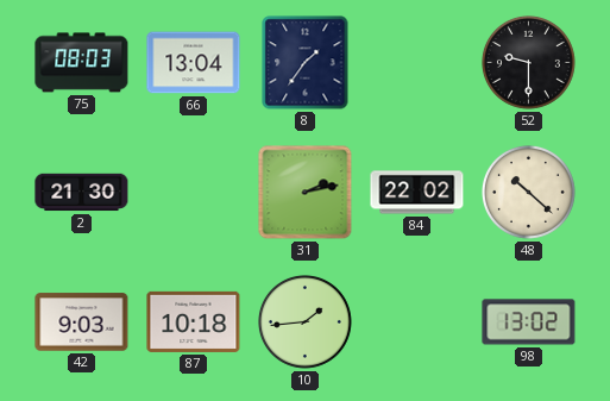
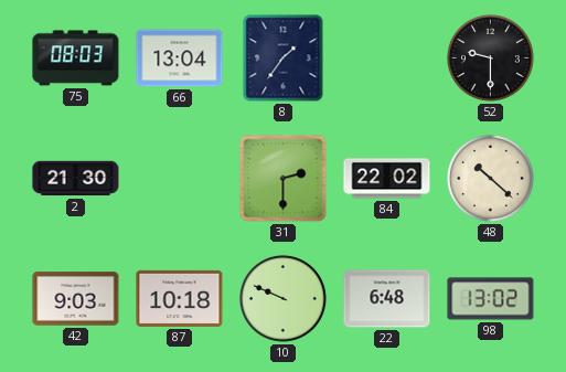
31: 2:13 -> 2:30
10: 1:44 -> 9:49
22: none -> 6:48
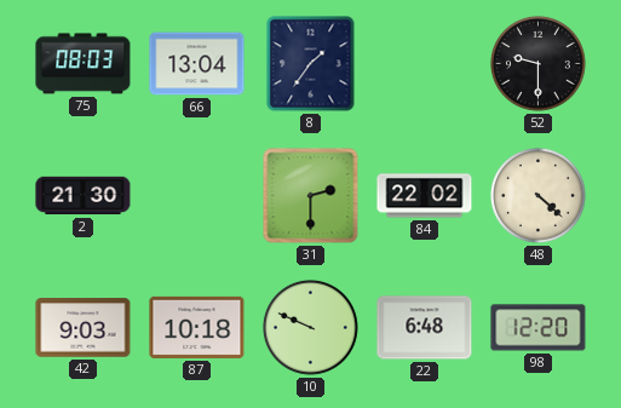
48: 10:22 -> 4:22
98: 13:02 -> 12:20
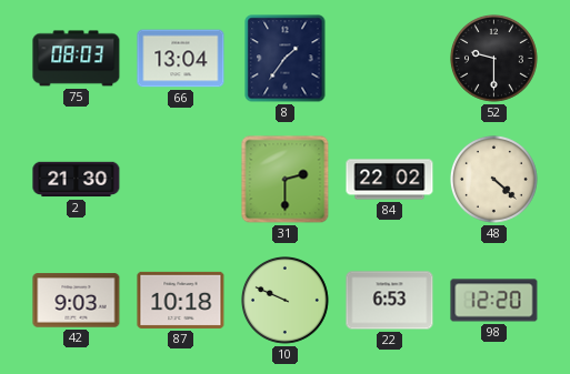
22: 6:48 -> 6:53
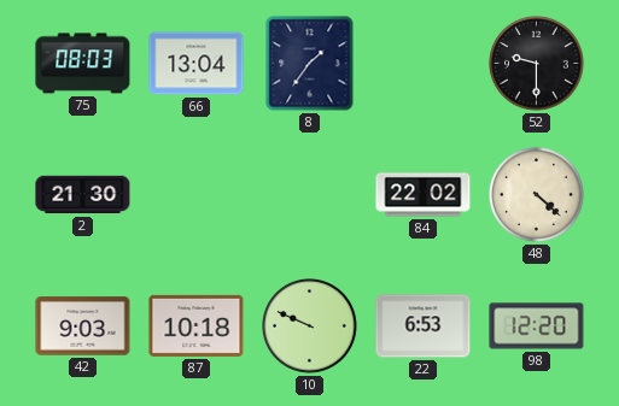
31: 2:30 -> none
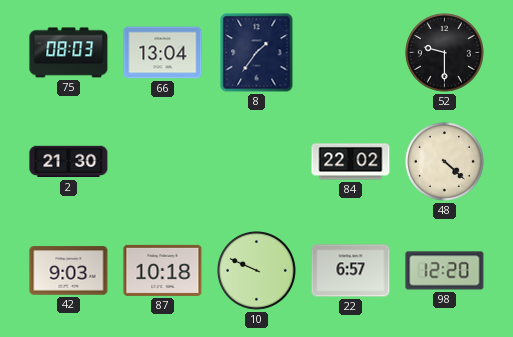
22: 6:53 -> 6:57
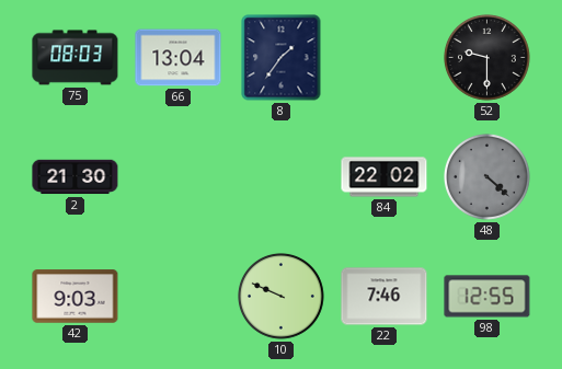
48 dial: cream -> grey
87: 10:18 -> none
22: 6:57 -> 7:46
98: 12:20 -> 12:55
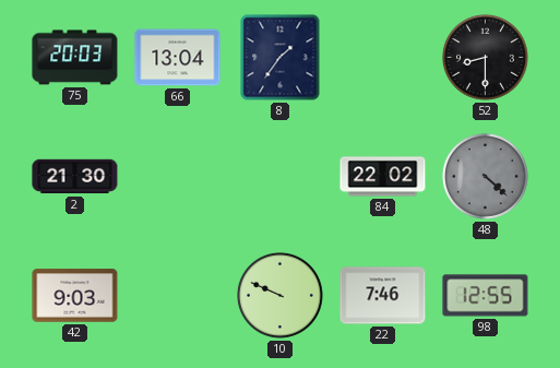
75: 08:03 -> 20:03
52: 9:30 -> 8:30
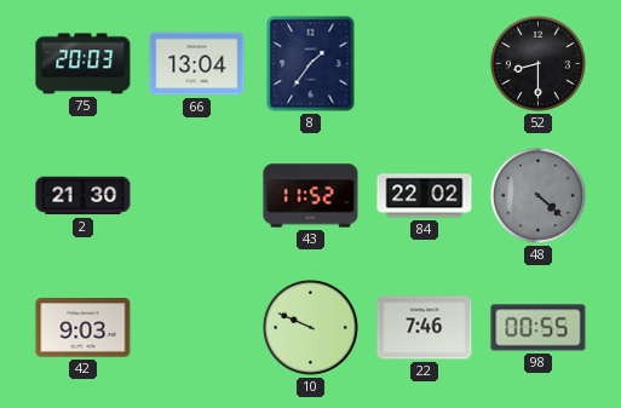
43: none -> 11:52
98: 12:55 -> 00:55
